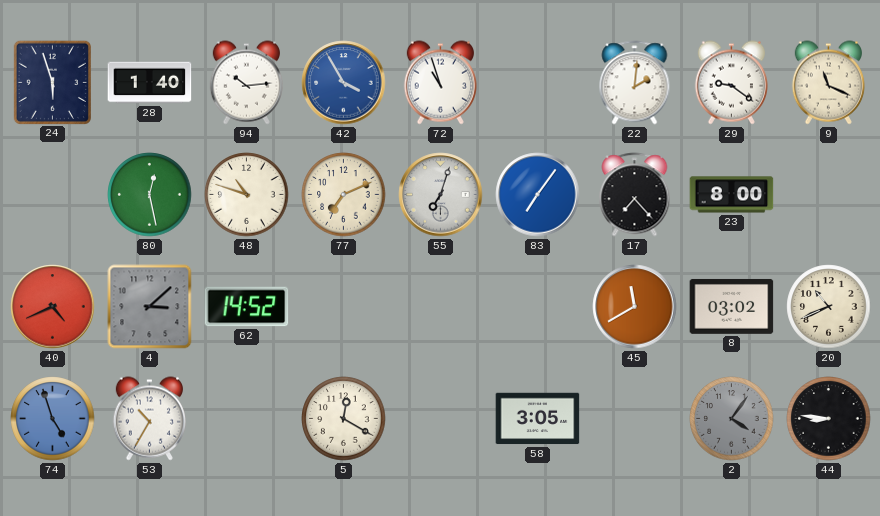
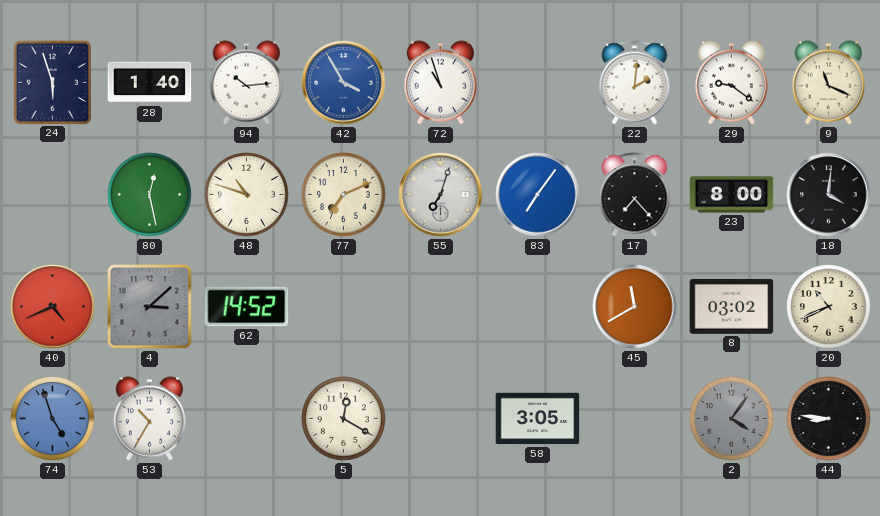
18: none -> 4:01
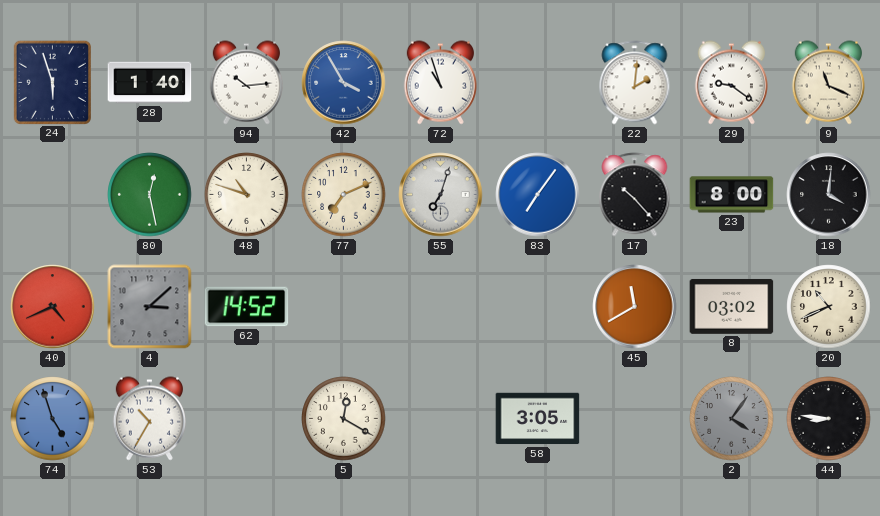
17: 7:23 -> 10:23
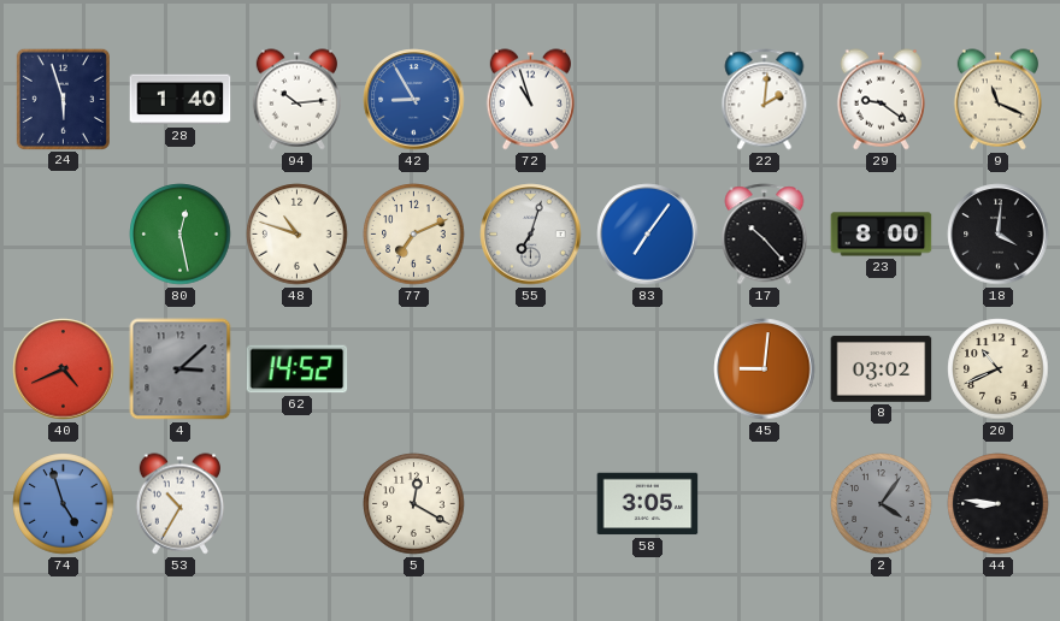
42: 3:55 -> 8:55
45: 11:40 -> 9:01
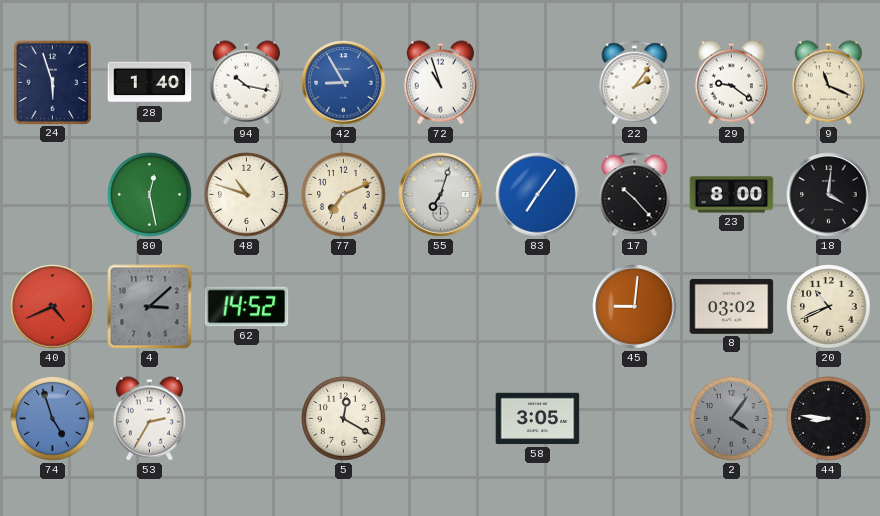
94: 10:14 -> 10:17
22: 2:01 -> 2:06
53: 10:35 -> 2:35
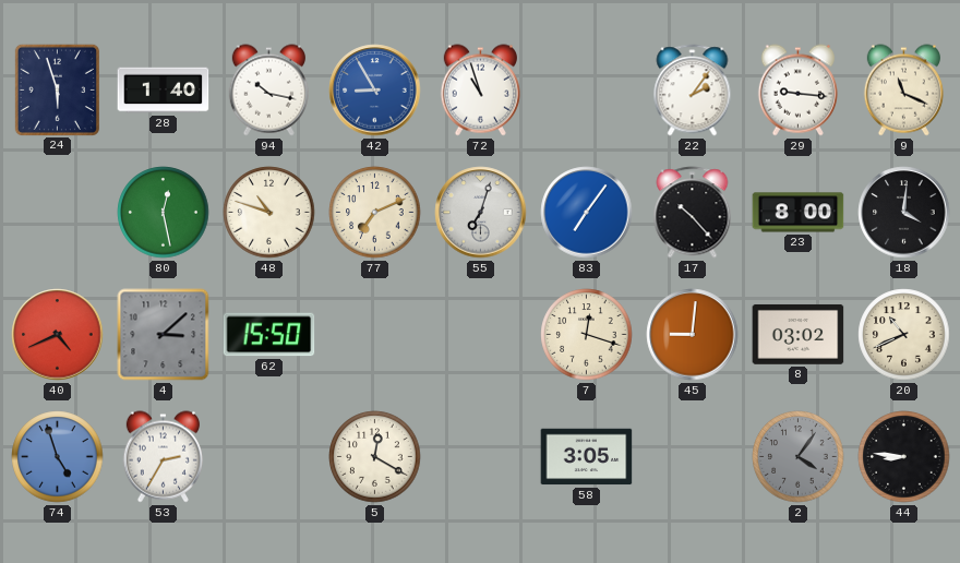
29: 9:21 -> 9:16
62: 14:52 -> 15:50
7: none -> 12:18
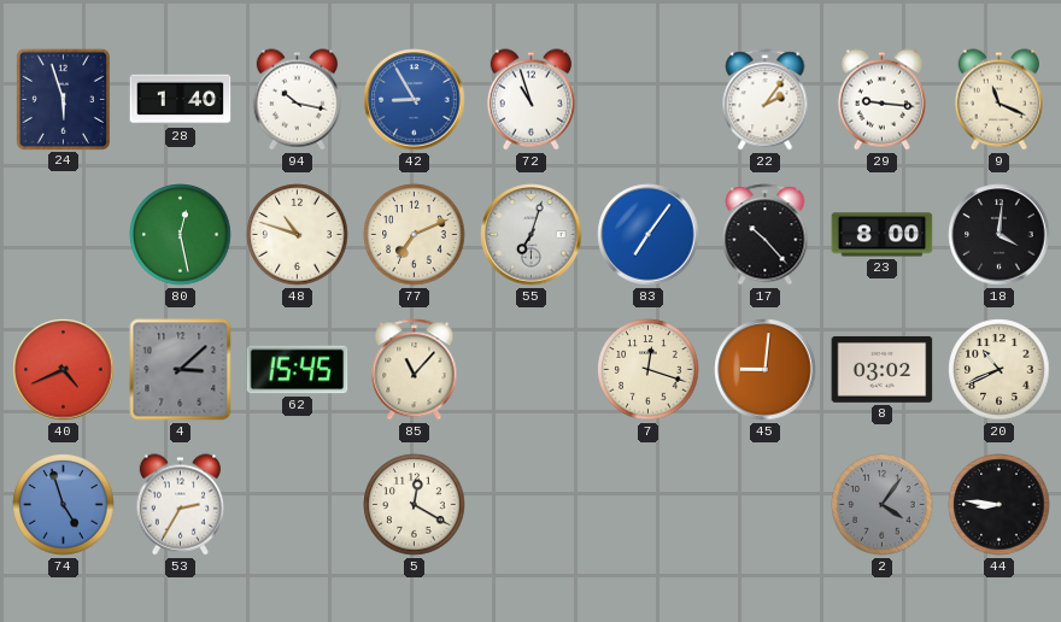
62: 15:50 -> 15:45
85: none -> 11:07
58: 3:05 -> none
